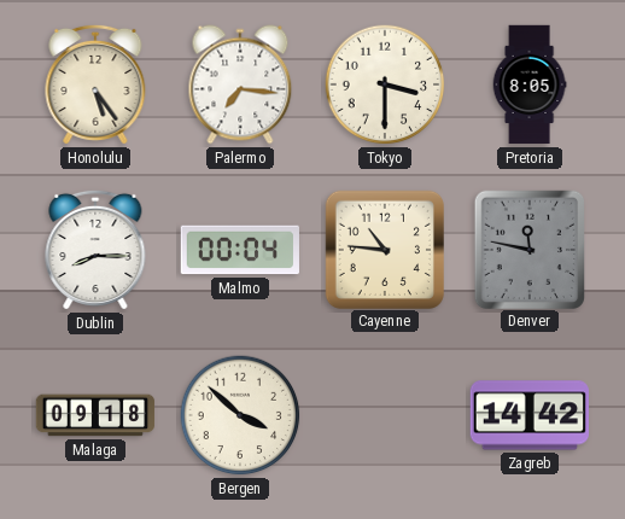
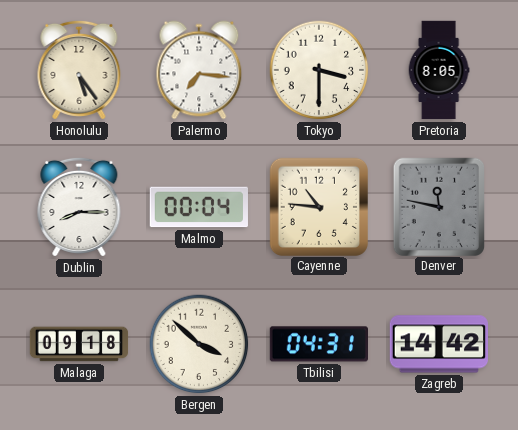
Tbilisi: none -> 04:31
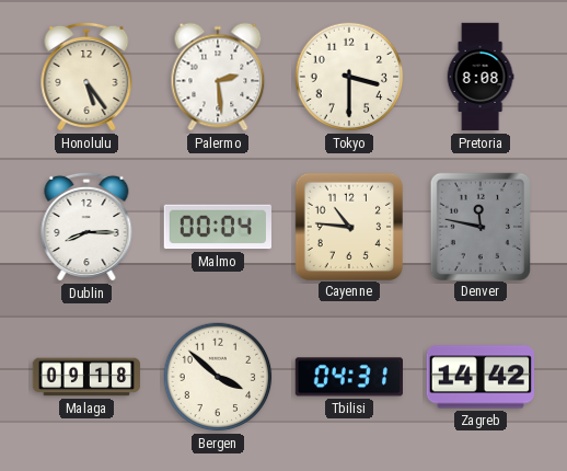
Palermo: 7:16 -> 2:29
Pretoria: 8:05 -> 8:08
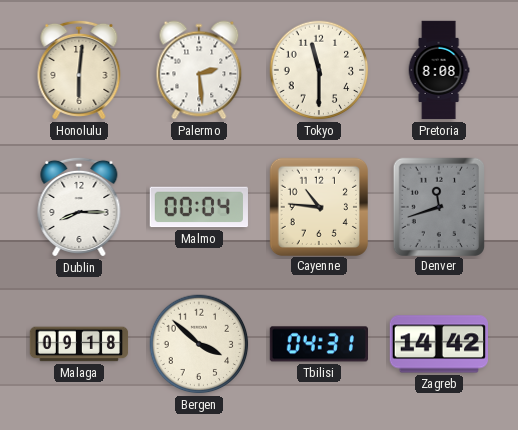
Honolulu: 5:24 -> 6:01
Tokyo: 3:30 -> 11:30
Denver: 11:47 -> 11:42
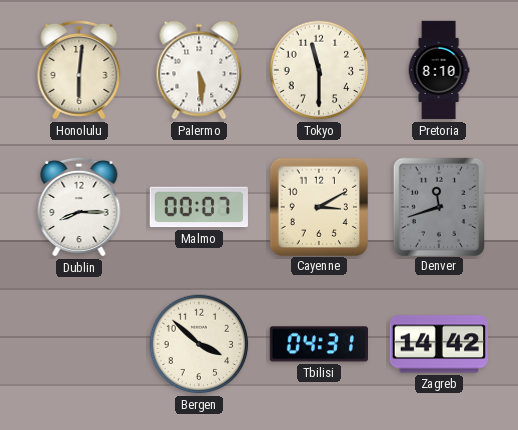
Palermo: 2:29 -> 5:29
Pretoria: 8:08 -> 8:10
Malmo: 00:04 -> 00:07
Cayenne: 10:46 -> 3:10
Malaga: 09:18 -> none
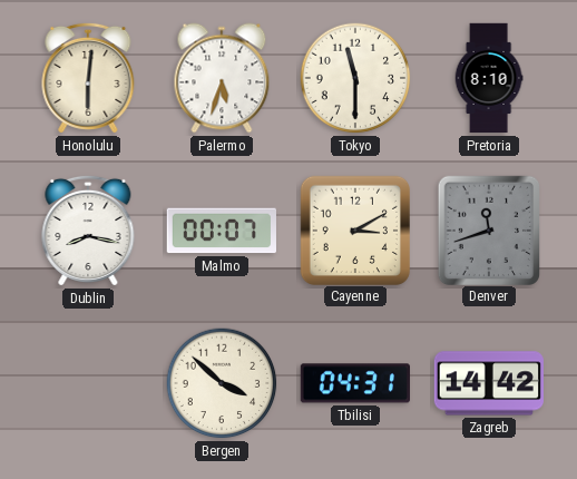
Palermo: 5:29 -> 5:33
Dublin: 8:15 -> 8:17
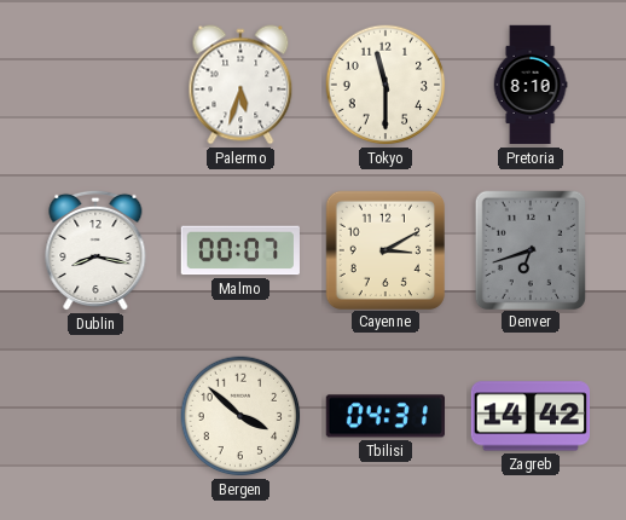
Honolulu: 6:01 -> none
Denver: 11:42 -> 6:42
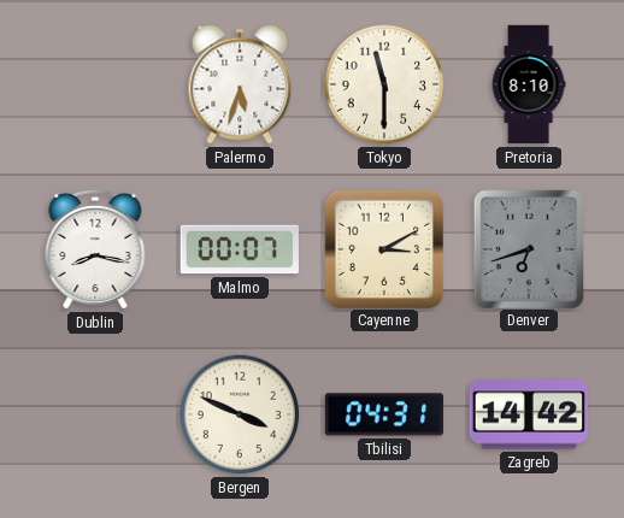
Bergen: 3:52 -> 3:49
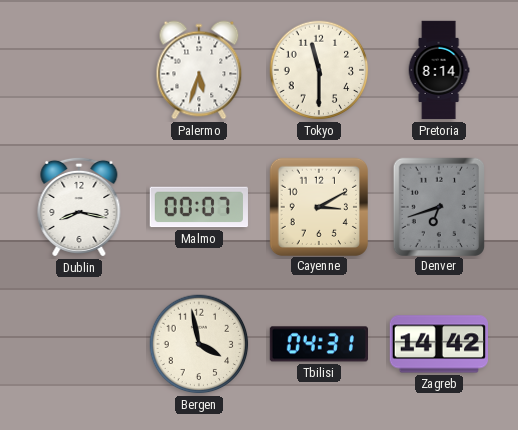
Pretoria: 8:10 -> 8:14
Bergen: 3:49 -> 3:58
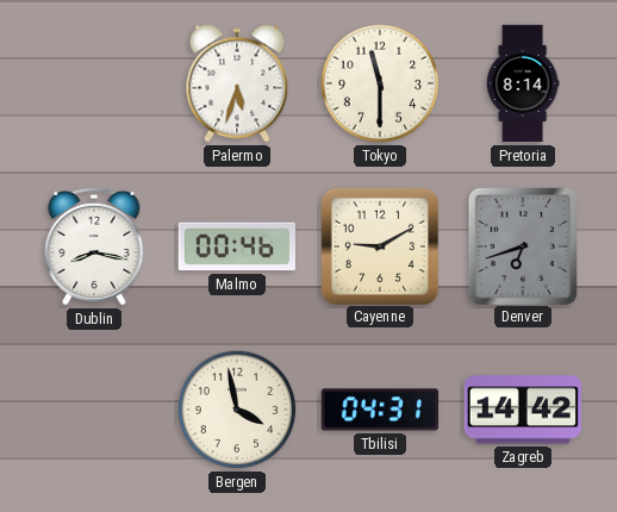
Malmo: 00:07 -> 00:46
Cayenne: 3:10 -> 9:10
